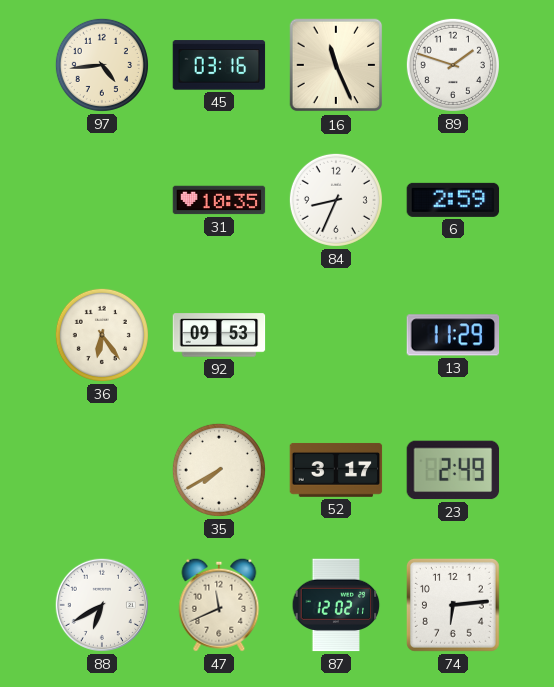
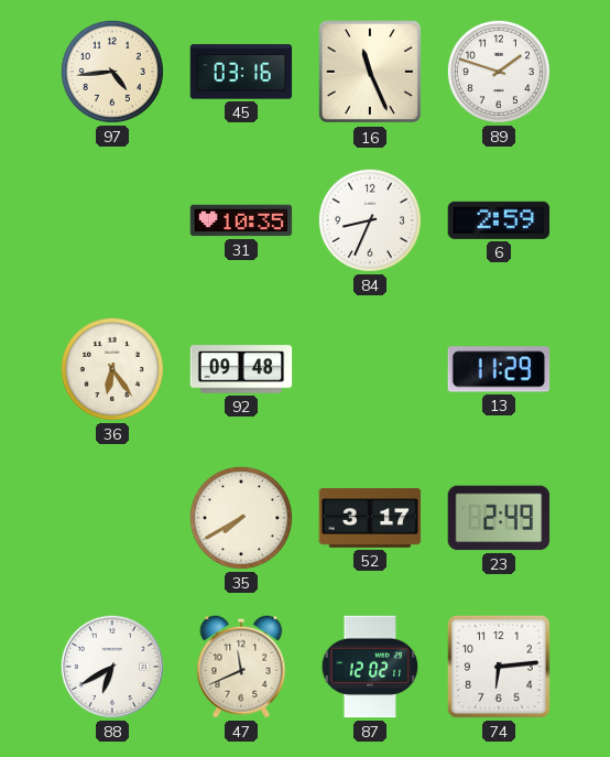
92: 09:53 -> 09:48
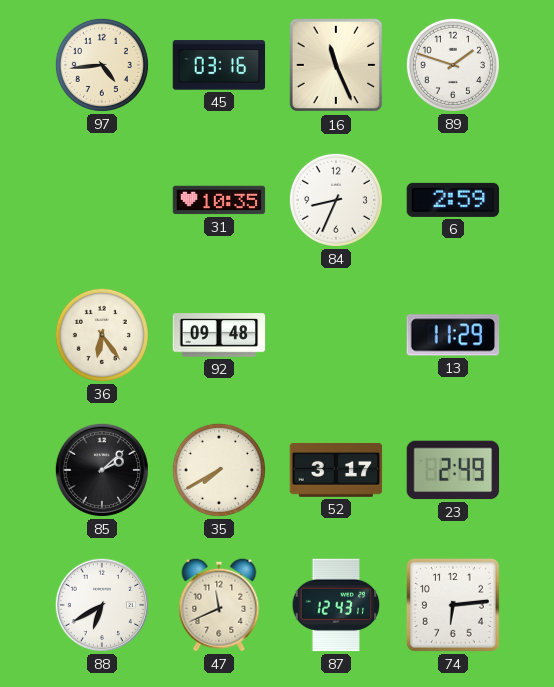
85: none -> 2:08
87: 12:02 -> 12:43
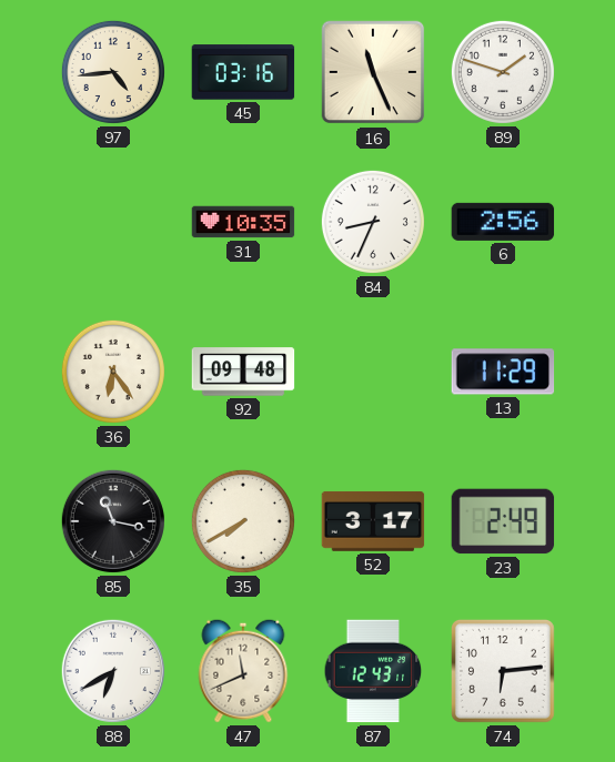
6: 2:59 -> 2:56
85: 2:08 -> 11:17
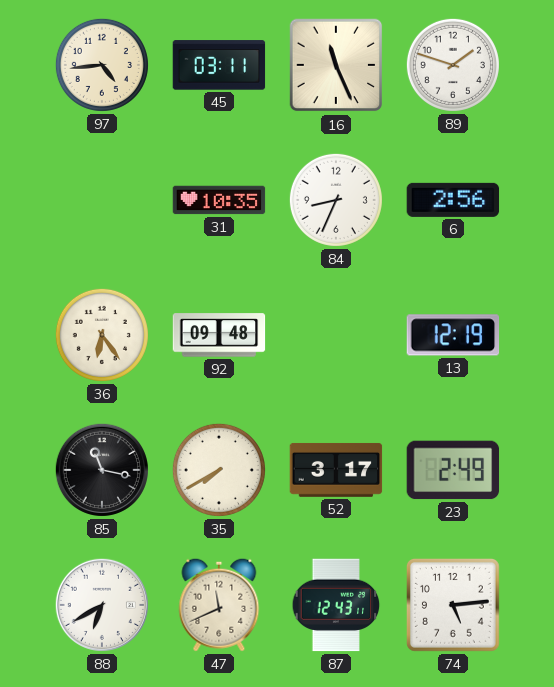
45: 03:16 -> 03:11
13: 11:29 -> 12:19
74: 6:14 -> 5:14
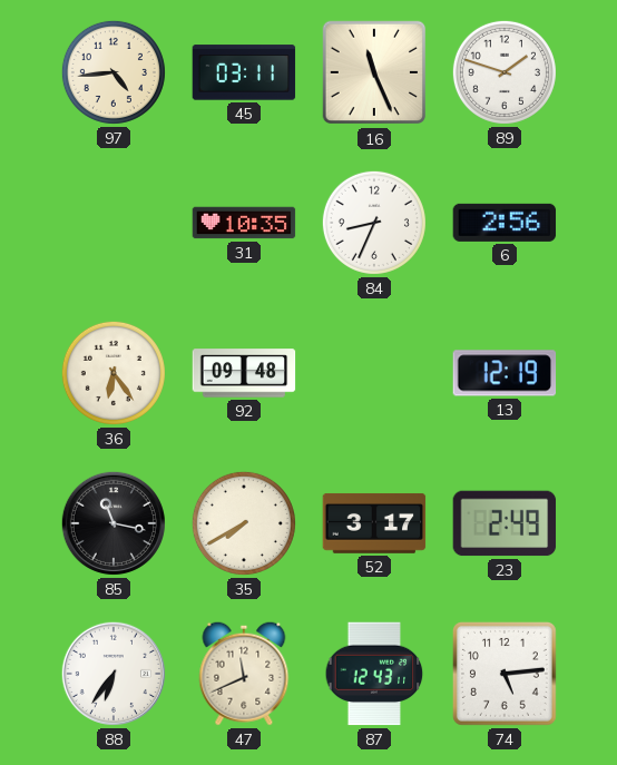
88: 6:40 -> 6:36
